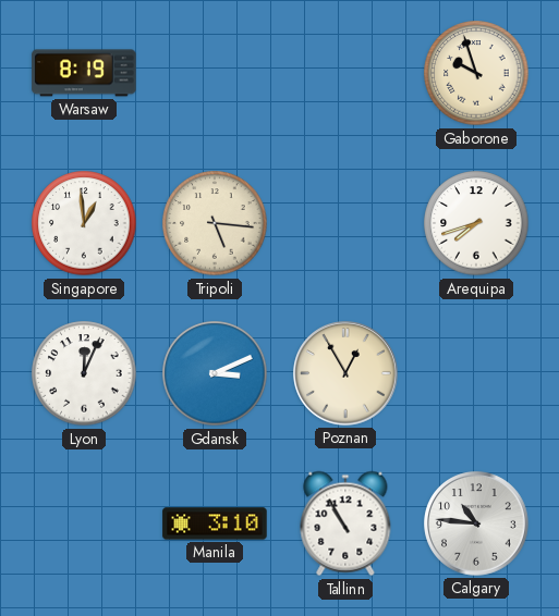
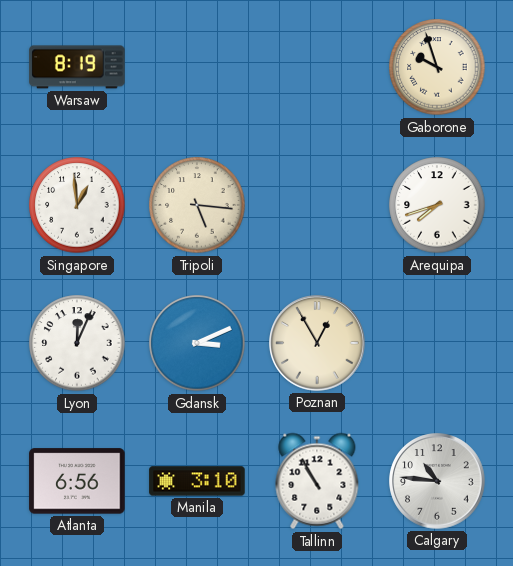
Atlanta: none -> 6:56
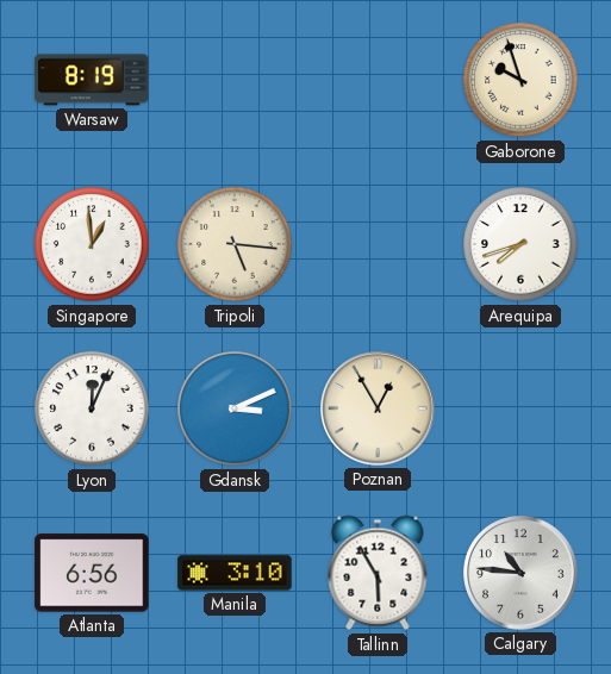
Tallinn: 10:55 -> 5:55
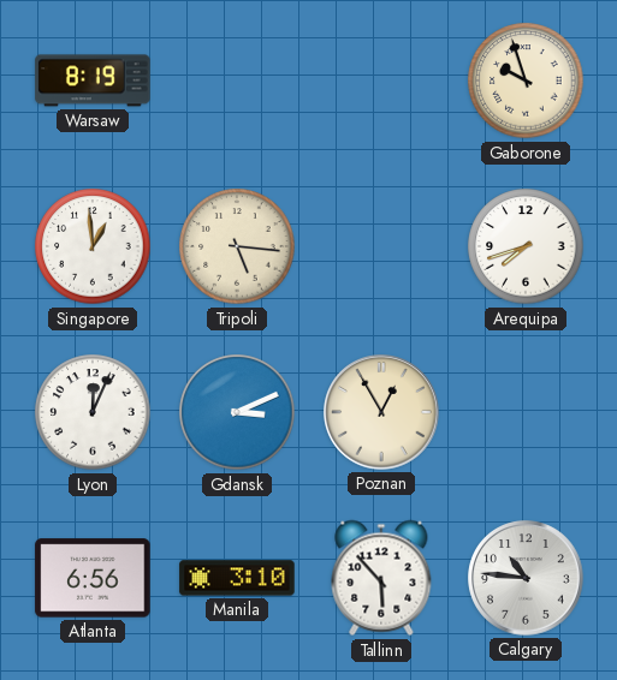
Tallinn: 5:55 -> 5:53
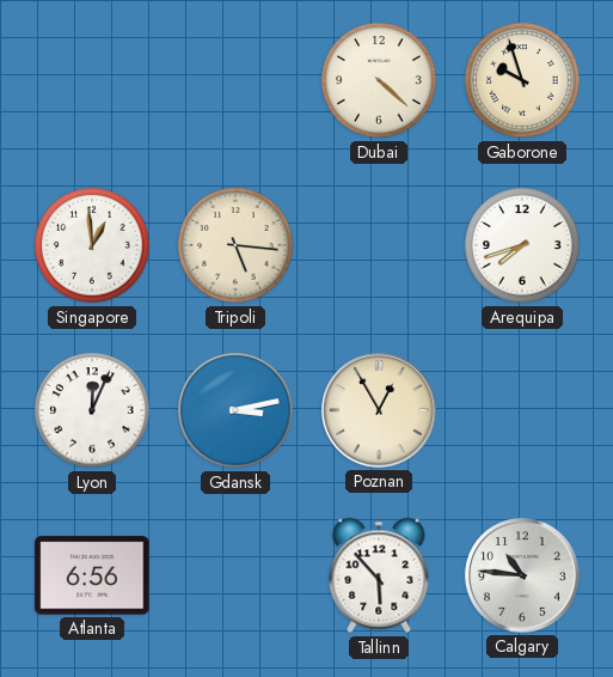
Warsaw: 8:19 -> none
Dubai: none -> 4:22
Gdansk: 3:11 -> 3:13
Manila: 3:10 -> none
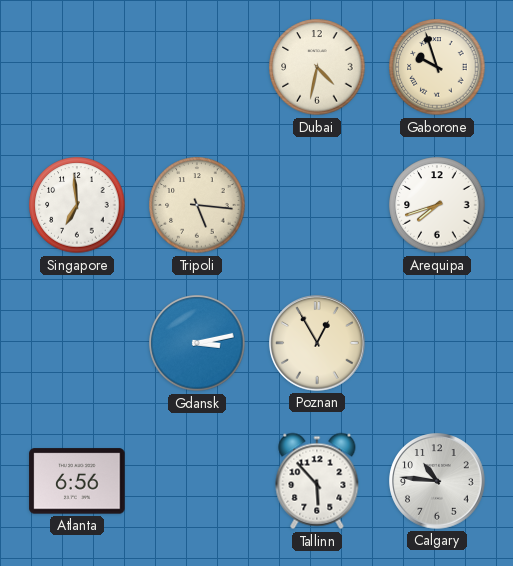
Dubai: 4:22 -> 4:32
Singapore: 12:59 -> 6:59
Lyon: 12:04 -> none
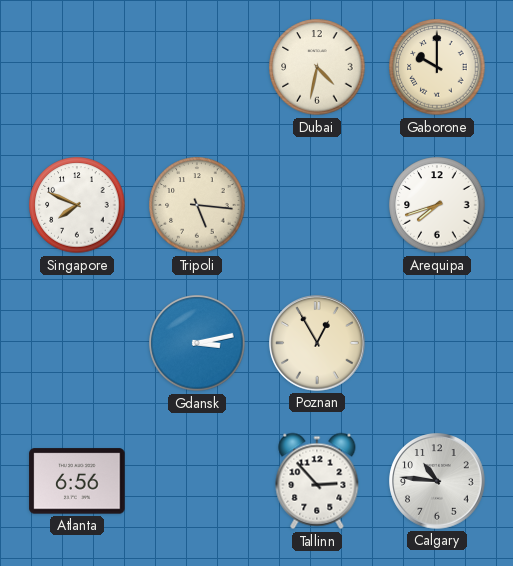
Gaborone: 9:57 -> 10:00
Singapore: 6:59 -> 7:49
Tallinn: 5:53 -> 2:53
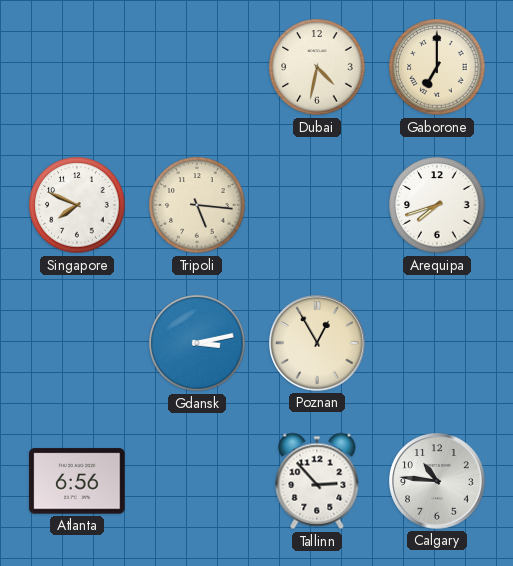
Gaborone: 10:00 -> 7:00
